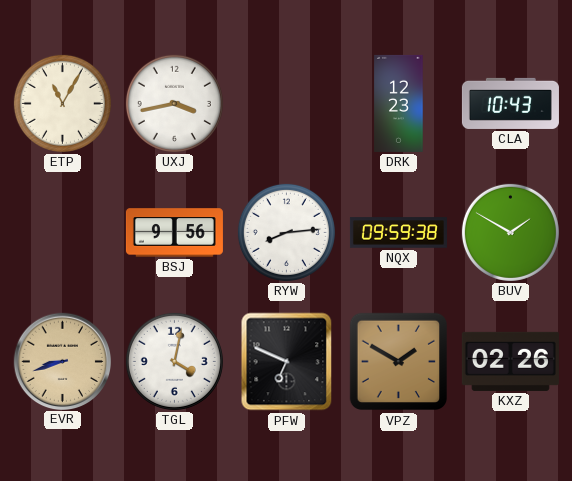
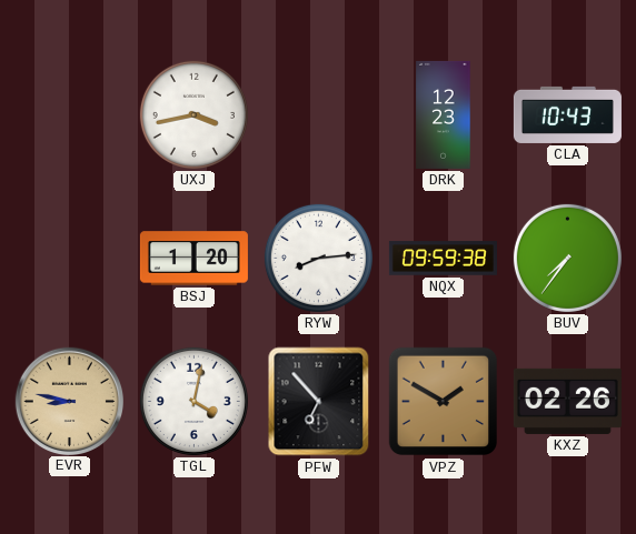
ETP: 11:05 -> none
BSJ: 9:56 -> 1:20
BUV: 1:50 -> 7:36
EVR: 8:42 -> 8:47
PFW: 6:49 -> 6:53
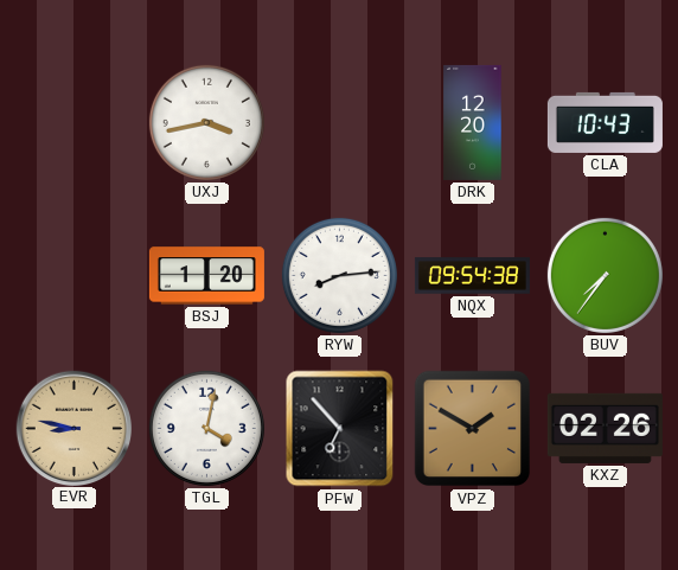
DRK: 12:23 -> 12:20
NQX: 09:59 -> 09:54
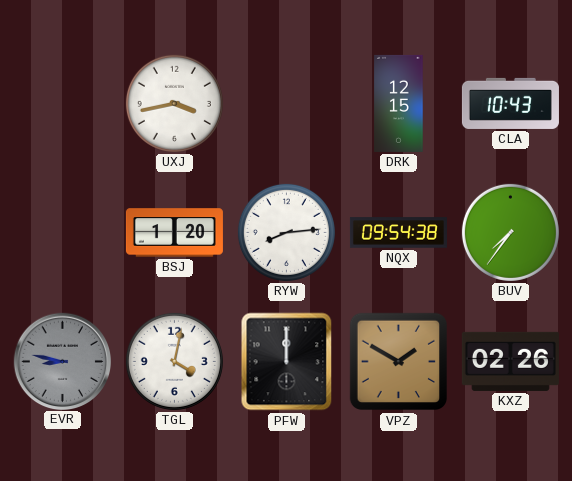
DRK: 12:20 -> 12:15
EVR dial: champagne -> grey
PFW: 6:53 -> 12:00
